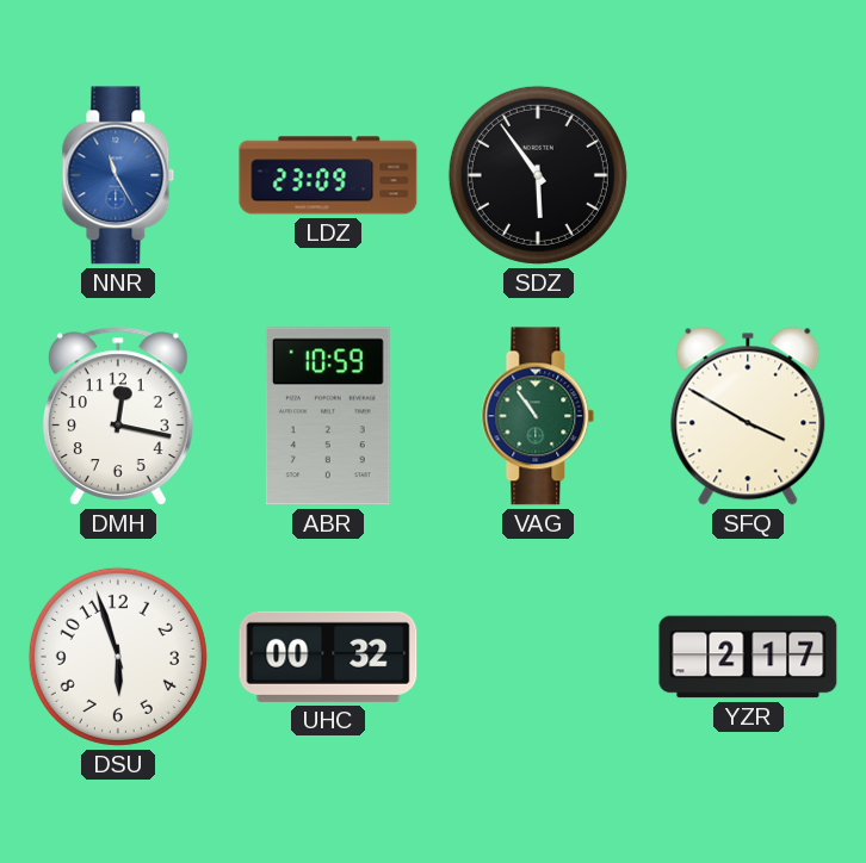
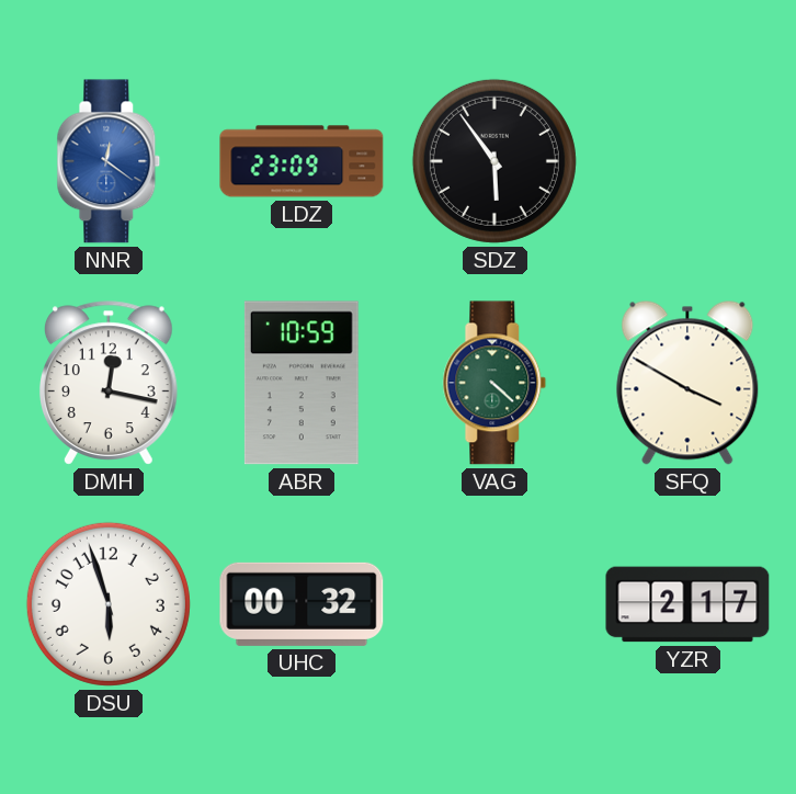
NNR: 11:25 -> 12:21
VAG: 10:54 -> 4:22
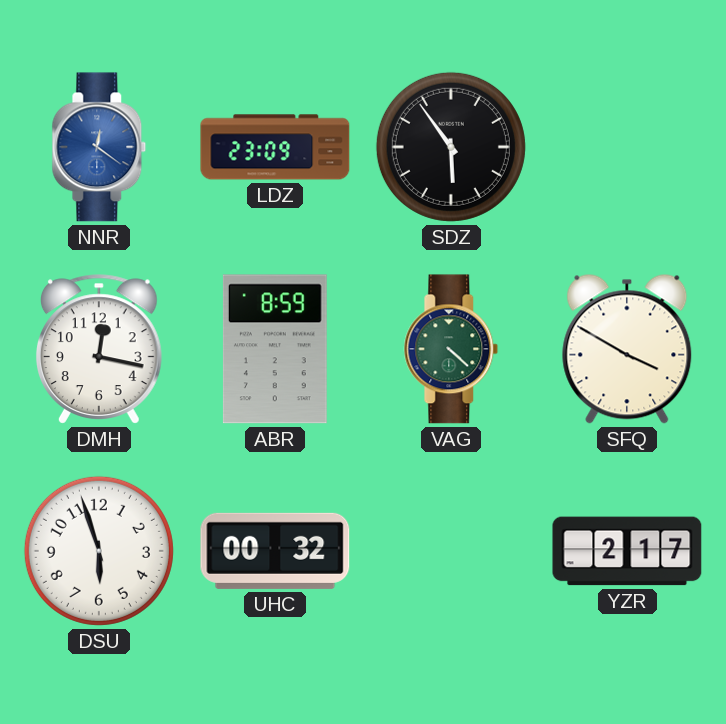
ABR: 10:59 -> 8:59
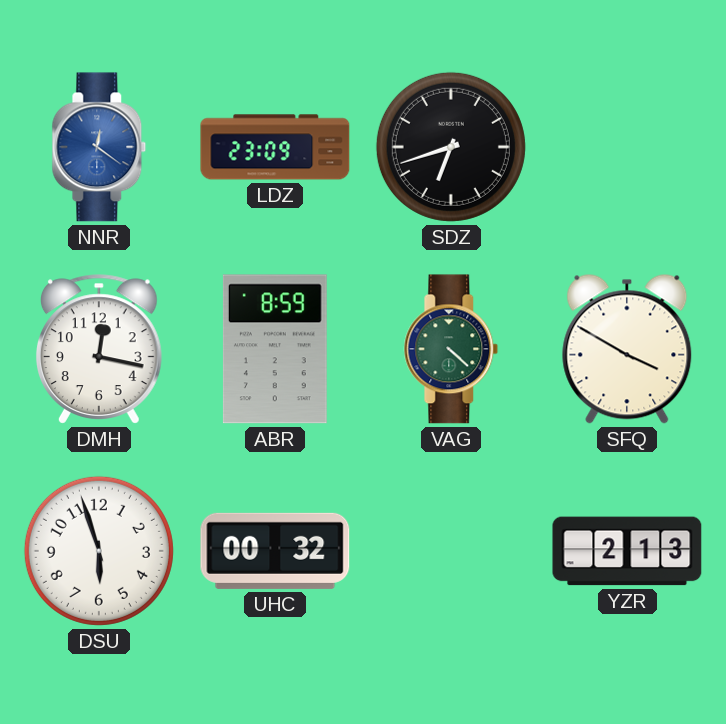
SDZ: 5:54 -> 6:42
YZR: 2:17 -> 2:13
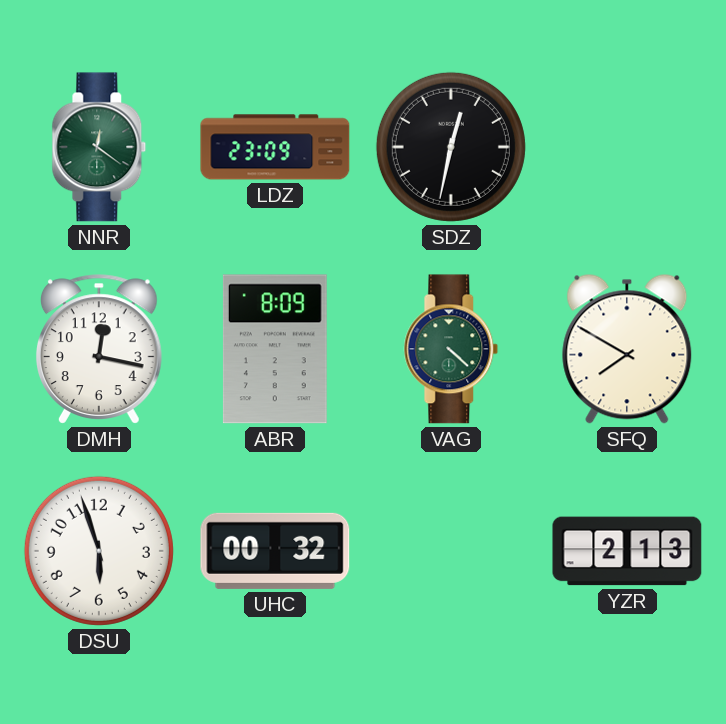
NNR dial: blue -> green
SDZ: 6:42 -> 12:32
ABR: 8:59 -> 8:09
SFQ: 3:50 -> 7:50
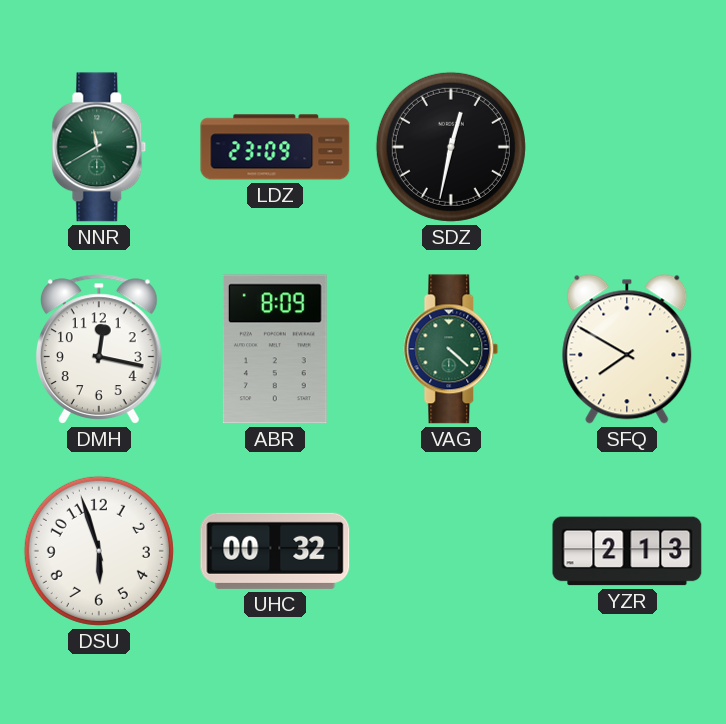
NNR: 12:21 -> 11:40
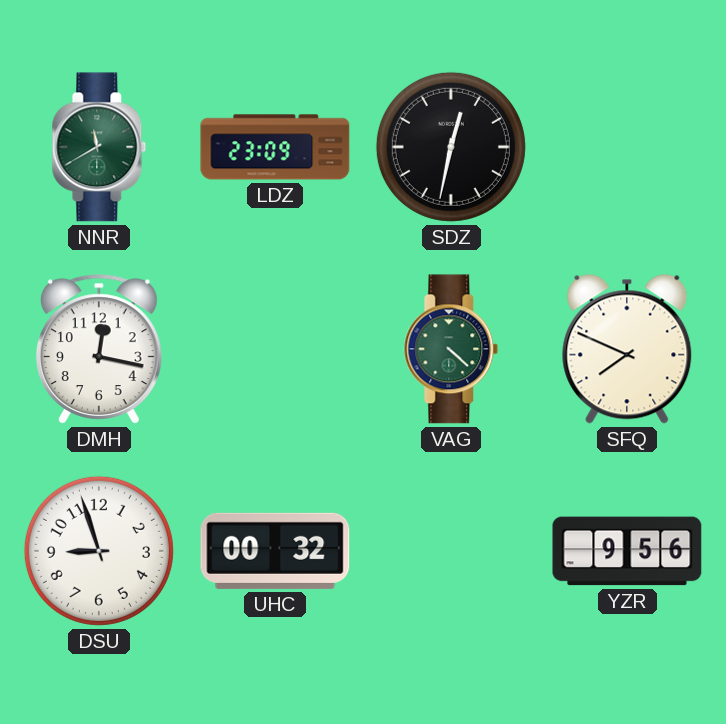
ABR: 8:09 -> none
SFQ: 7:50 -> 7:49
DSU: 5:57 -> 8:57
YZR: 2:13 -> 9:56
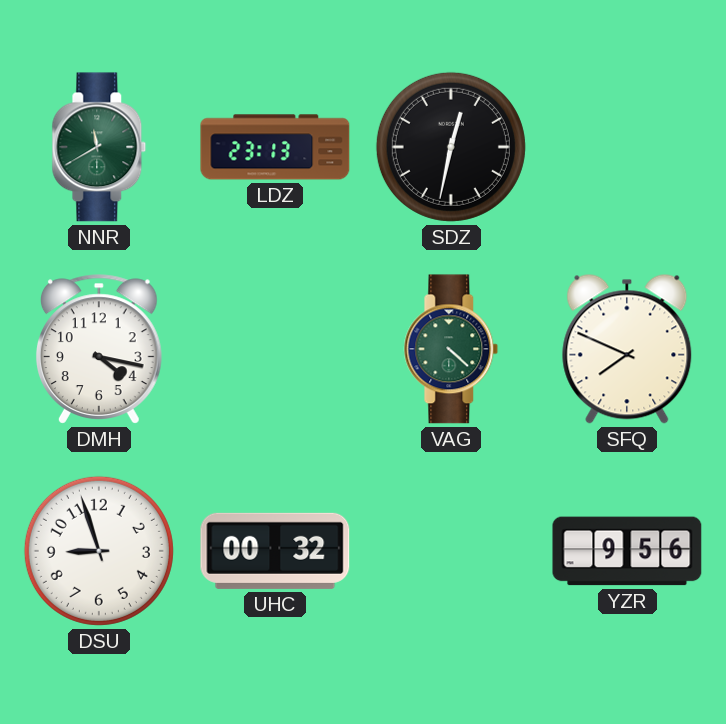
LDZ: 23:09 -> 23:13
DMH: 12:17 -> 4:17
